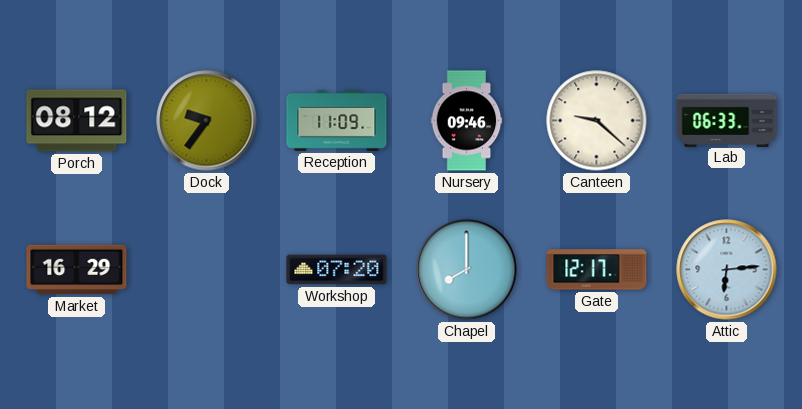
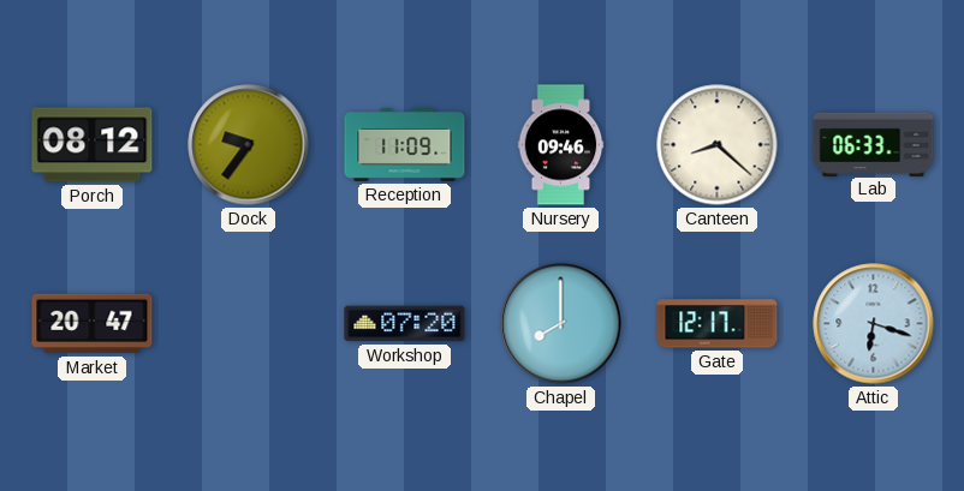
Canteen: 9:22 -> 8:22
Market: 16:29 -> 20:47
Attic: 6:14 -> 6:18
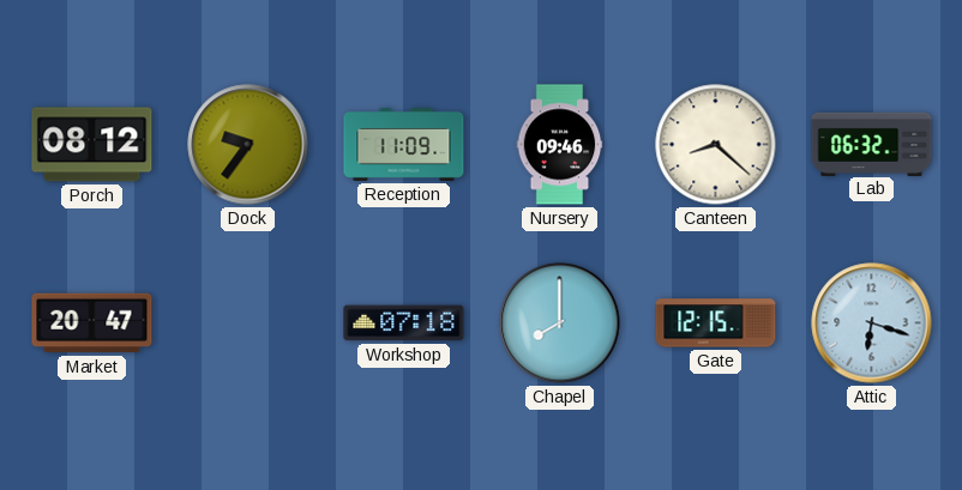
Lab: 06:33 -> 06:32
Workshop: 07:20 -> 07:18
Gate: 12:17 -> 12:15
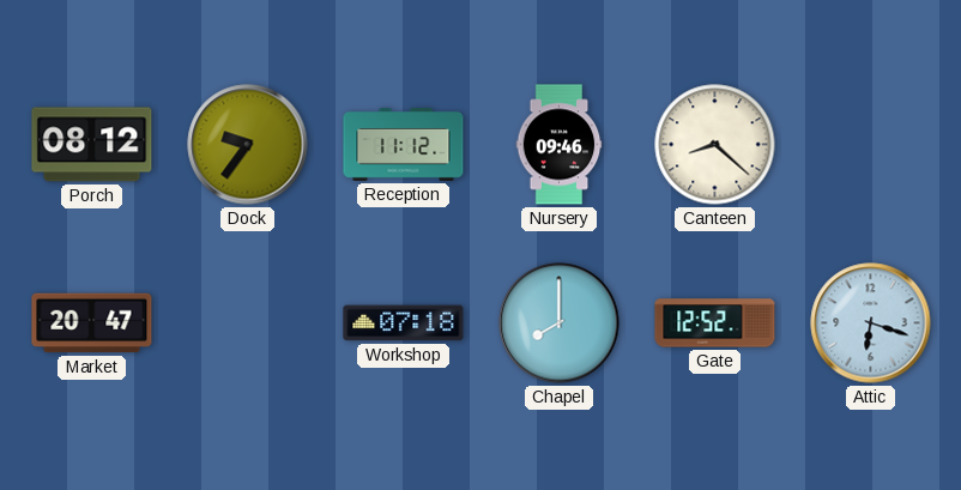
Reception: 11:09 -> 11:12
Lab: 06:32 -> none
Gate: 12:15 -> 12:52
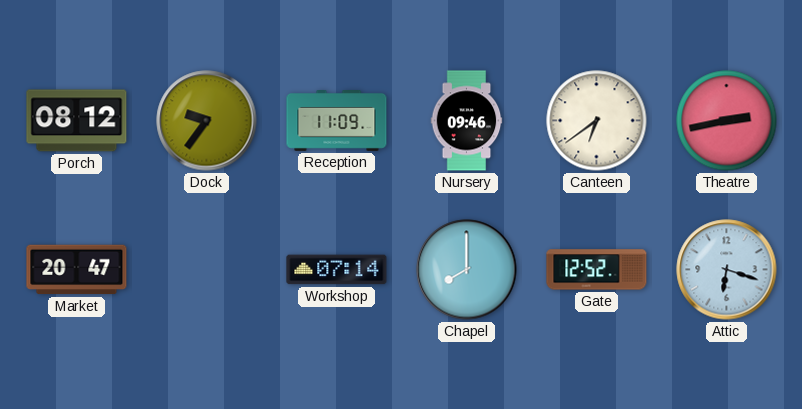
Reception: 11:12 -> 11:09
Canteen: 8:22 -> 6:39
Theatre: none -> 2:43
Workshop: 07:18 -> 07:14
